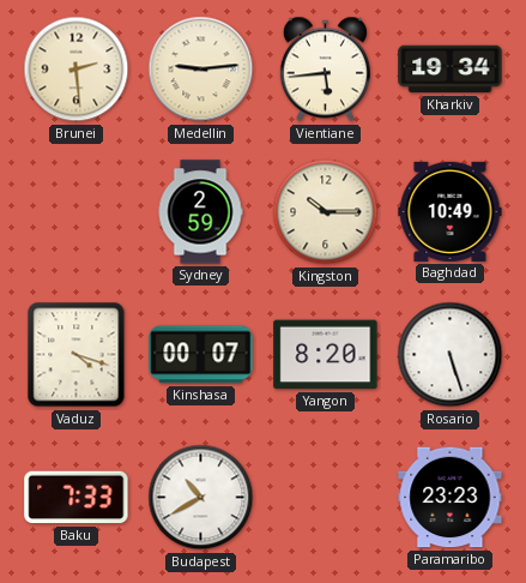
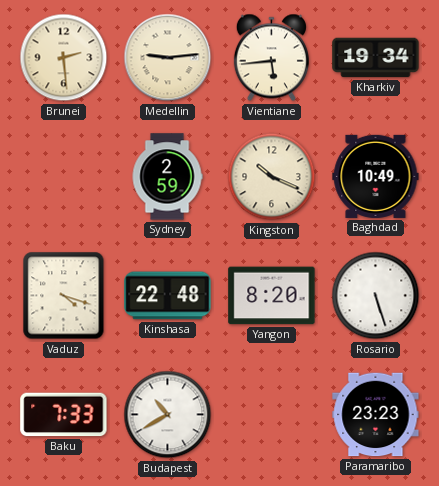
Kingston: 10:15 -> 10:19
Kinshasa: 00:07 -> 22:48
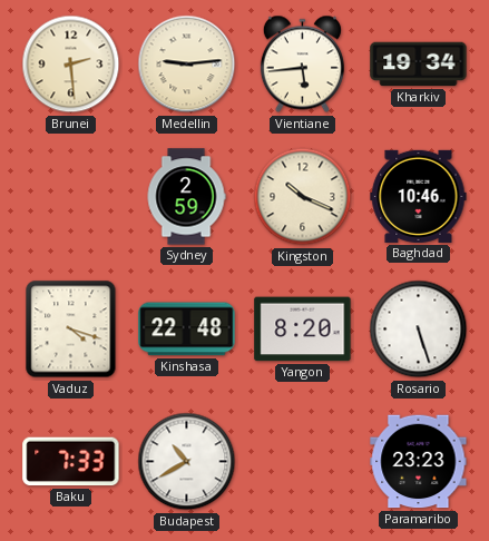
Baghdad: 10:49 -> 10:46
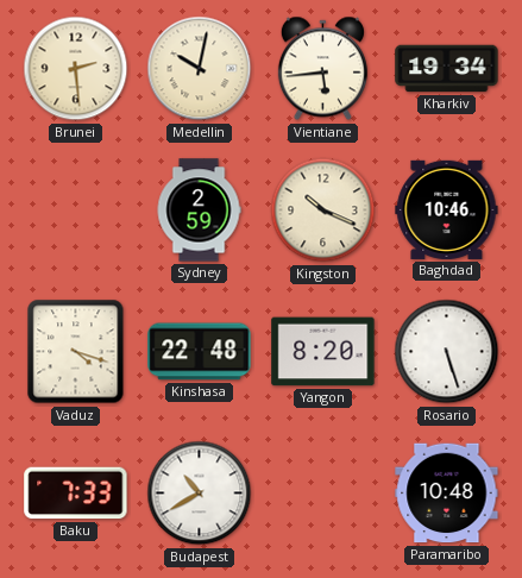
Medellin: 9:14 -> 10:02
Paramaribo: 23:23 -> 10:48
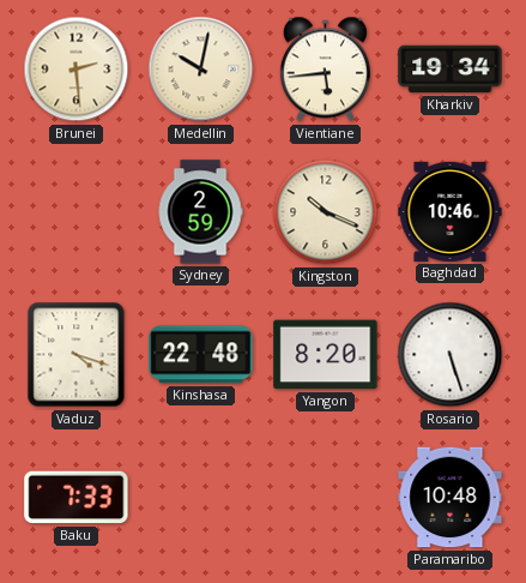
Budapest: 10:40 -> none
